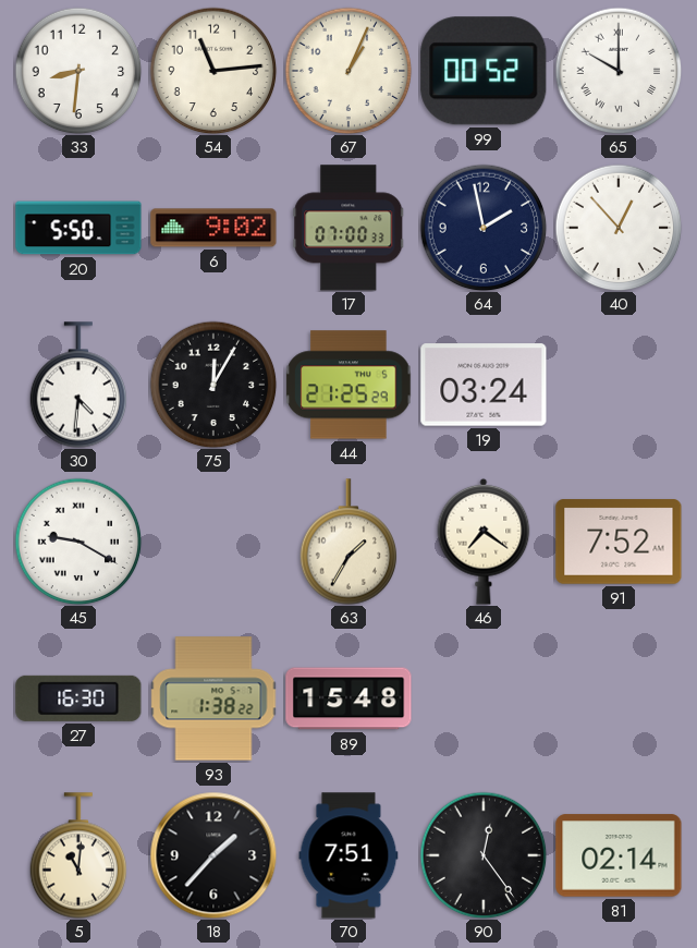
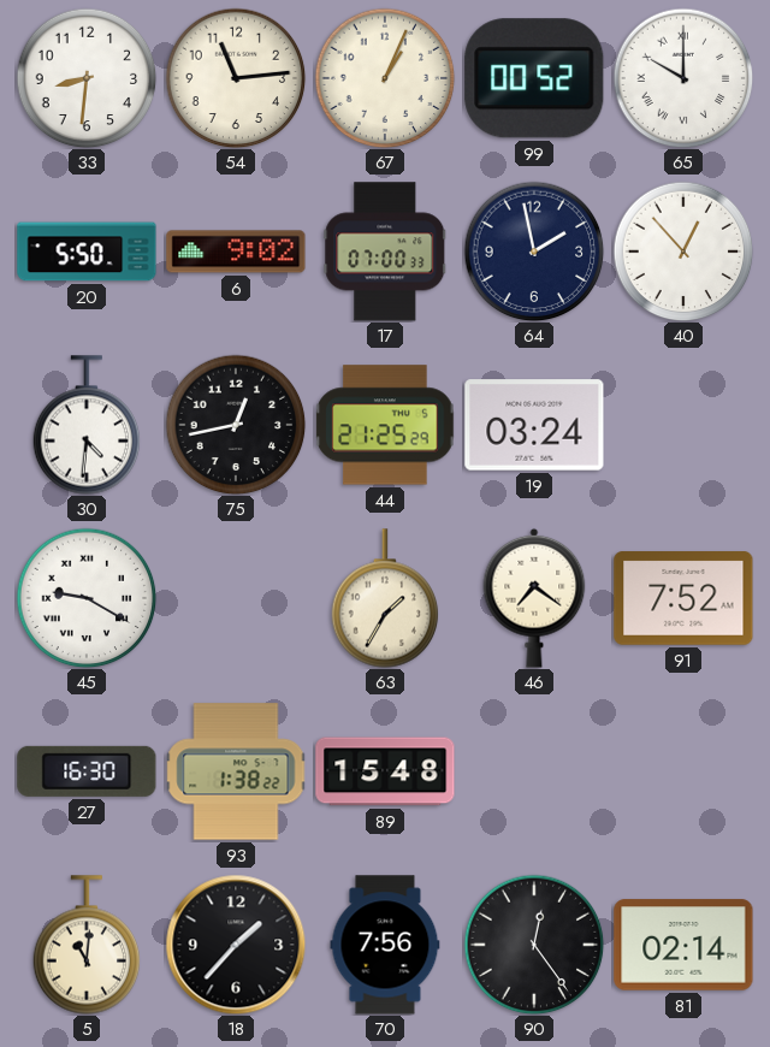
75: 12:05 -> 12:43
70: 7:51 -> 7:56
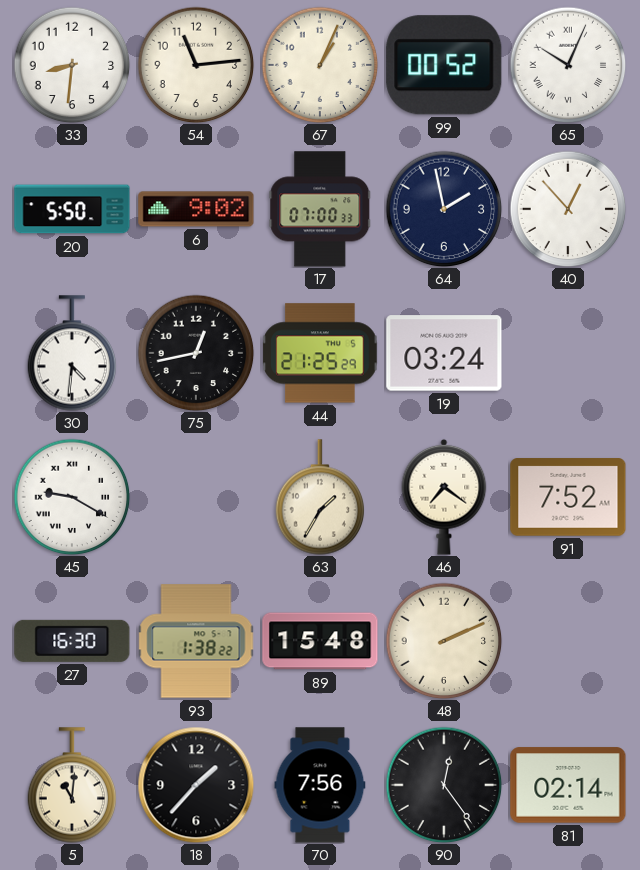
65: 10:00 -> 10:04
48: none -> 2:11
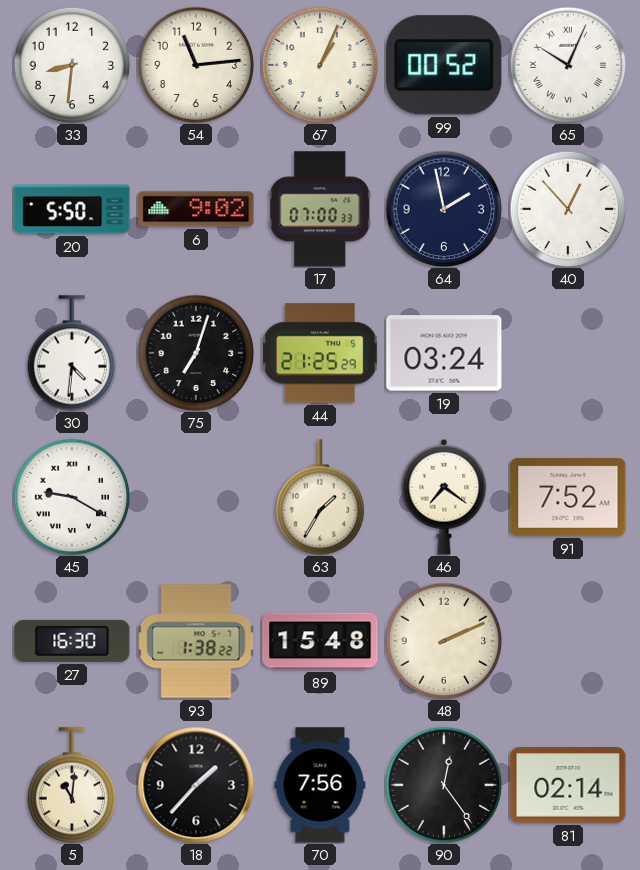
75: 12:43 -> 7:03
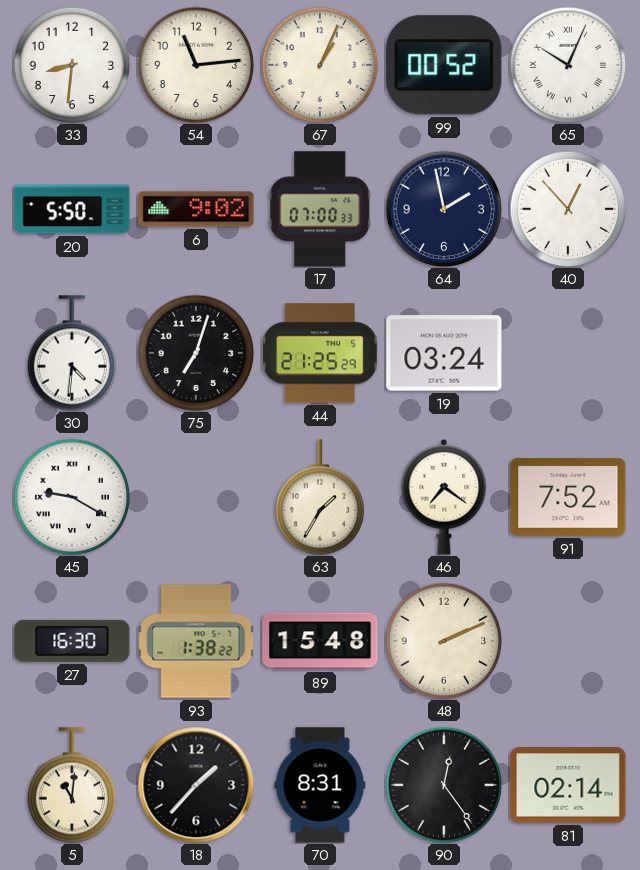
70: 7:56 -> 8:31
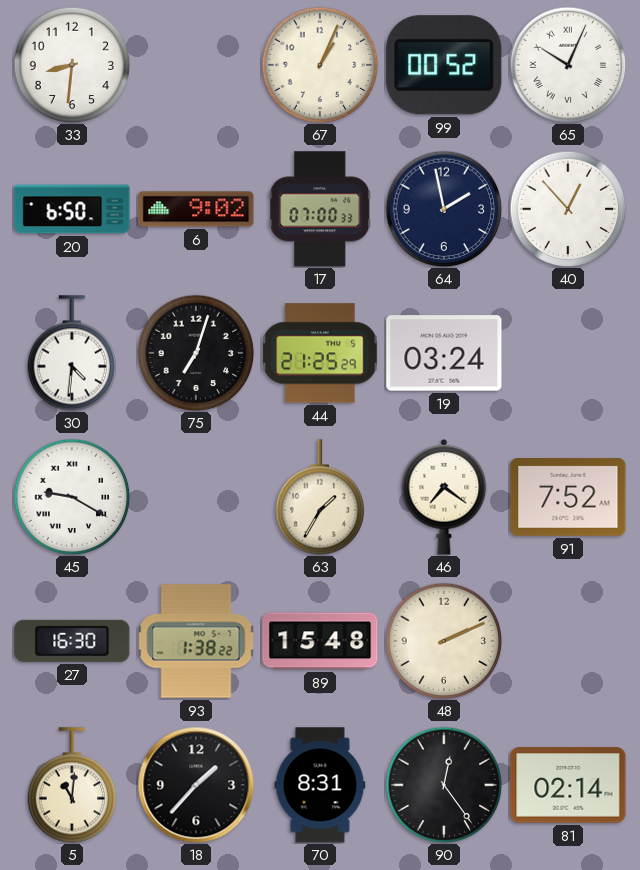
54: 11:14 -> none
20: 5:50 -> 6:50
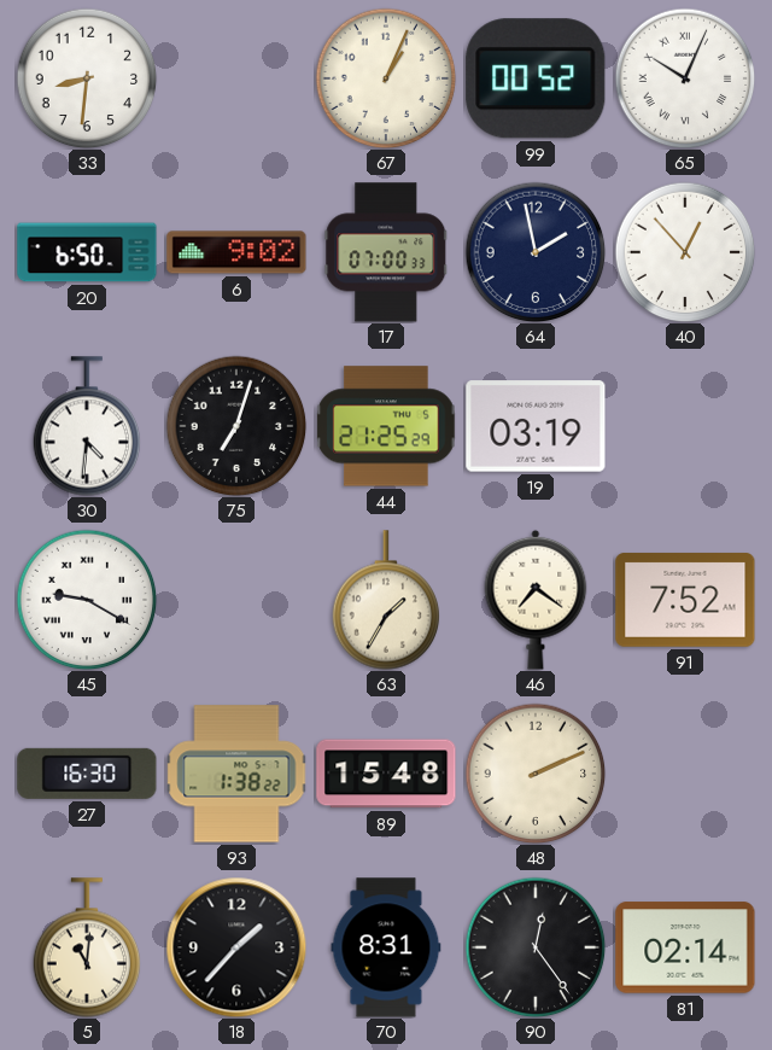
19: 03:24 -> 03:19
